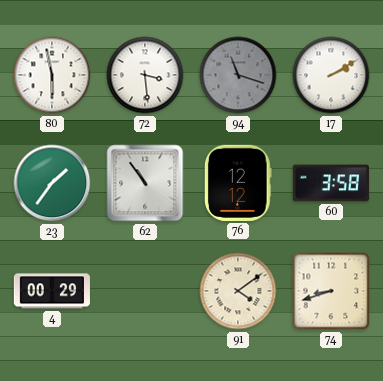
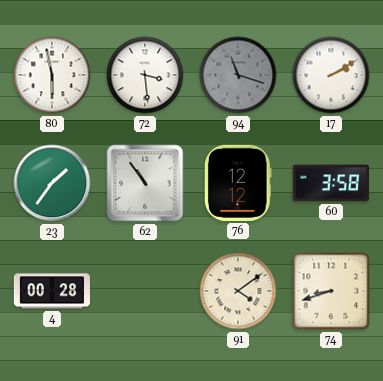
4: 00:29 -> 00:28
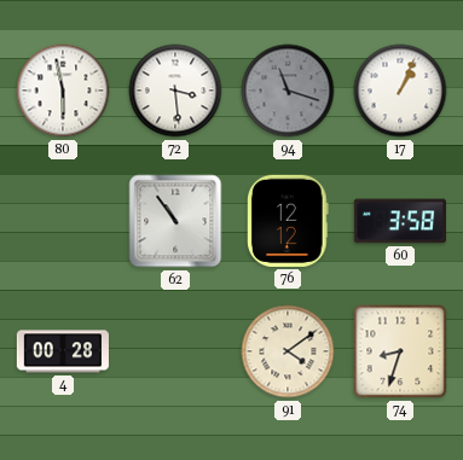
17: 2:10 -> 1:04
23: 1:36 -> none
74: 8:42 -> 8:33
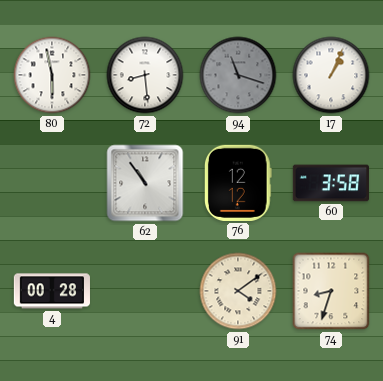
72: 3:29 -> 8:29
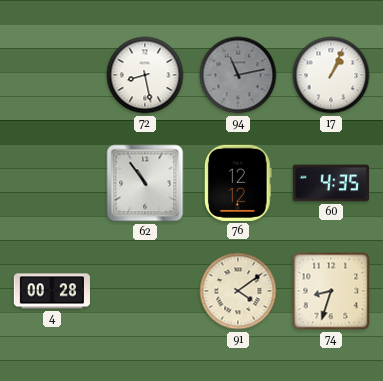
80: 5:58 -> none
72: 8:29 -> 8:28
94: 11:18 -> 11:13
60: 3:58 -> 4:35
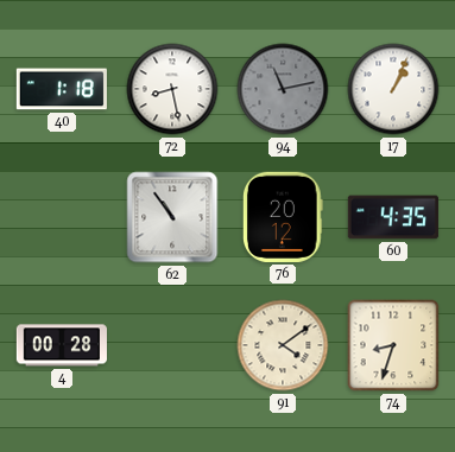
40: none -> 1:18
76: 12:12 -> 20:12
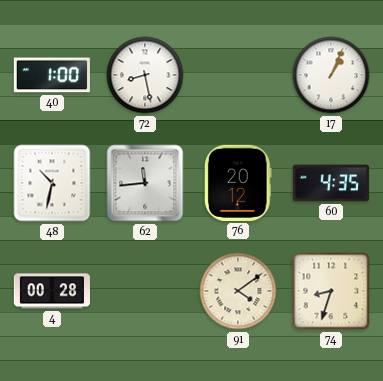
40: 1:18 -> 1:00
94: 11:13 -> none
48: none -> 10:32
62: 10:54 -> 11:44
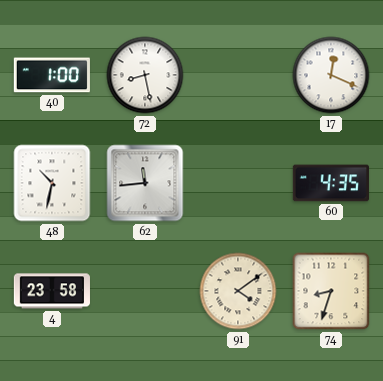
17: 1:04 -> 12:19
76: 20:12 -> none
4: 00:28 -> 23:58
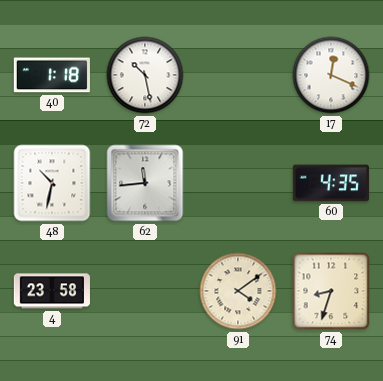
40: 1:00 -> 1:18
72: 8:28 -> 10:28
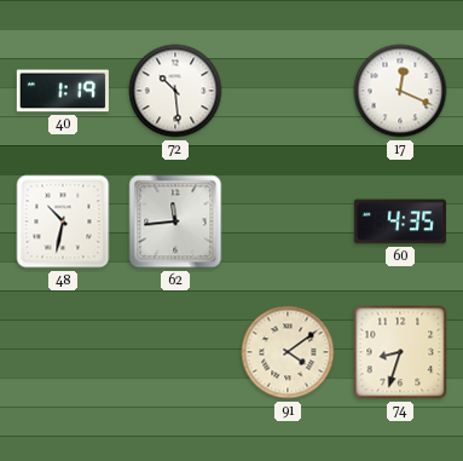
40: 1:18 -> 1:19
72: 10:28 -> 10:29
4: 23:58 -> none
